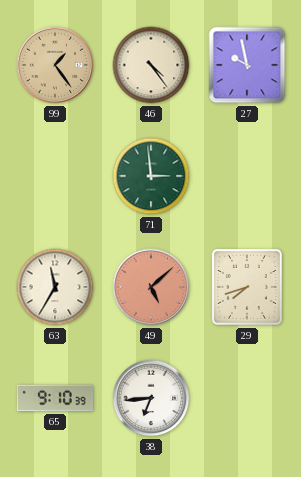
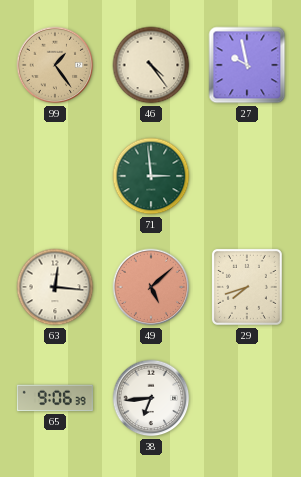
63: 11:35 -> 12:16
65: 9:10 -> 9:06
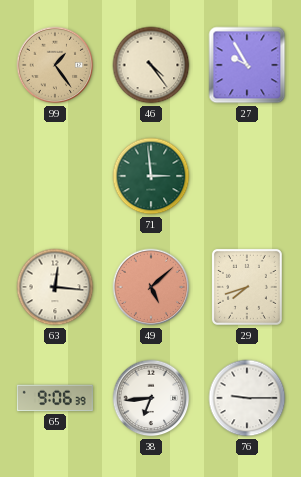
27: 9:58 -> 9:55
76: none -> 9:15
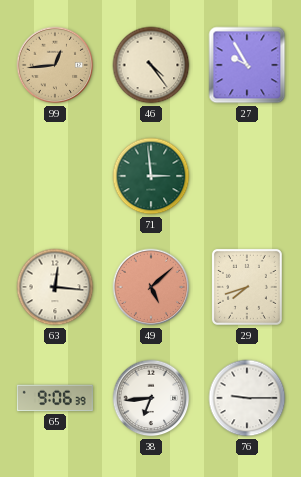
99: 1:24 -> 12:44
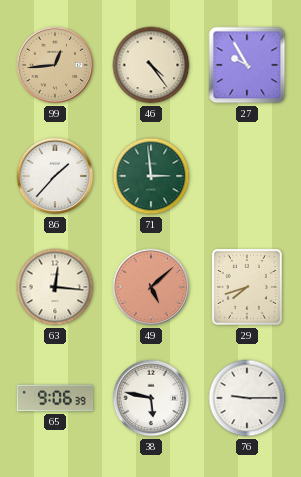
86: none -> 1:37
38: 6:44 -> 5:47
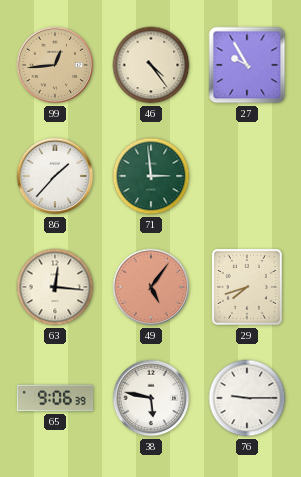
49: 5:08 -> 5:06
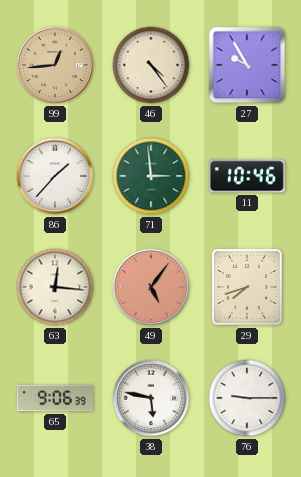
11: none -> 10:46
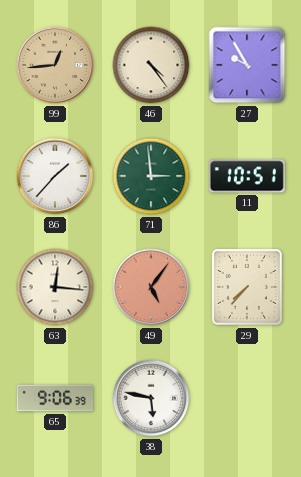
11: 10:46 -> 10:51
29: 7:42 -> 7:37
76: 9:15 -> none
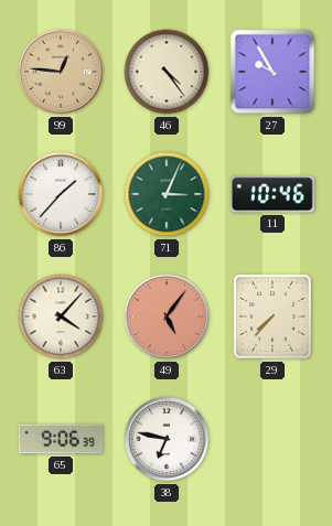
99: 12:44 -> 12:46
71: 2:59 -> 3:04
11: 10:51 -> 10:46
63: 12:16 -> 4:07
38: 5:47 -> 6:47
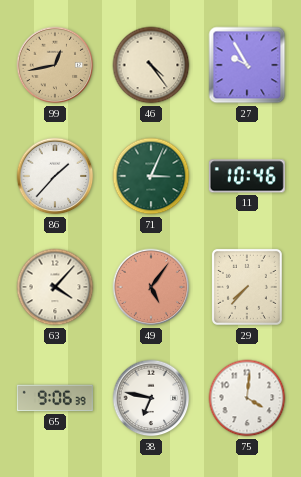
99: 12:46 -> 12:43
75: none -> 4:01
